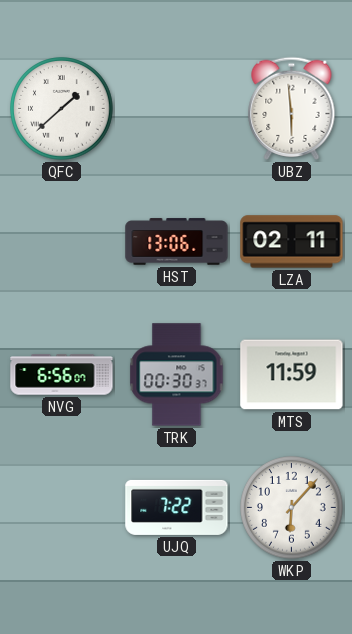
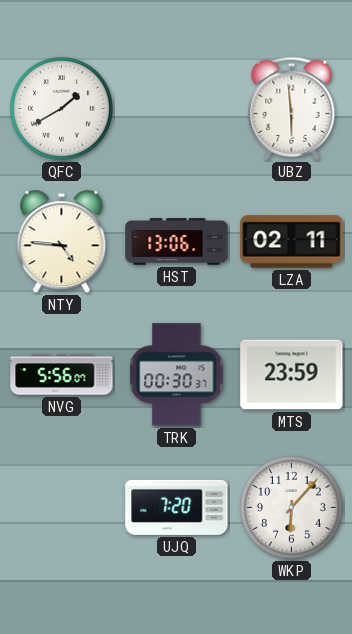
QFC: 1:38 -> 1:40
NTY: none -> 4:46
NVG: 6:56 -> 5:56
MTS: 11:59 -> 23:59
UJQ: 7:22 -> 7:20
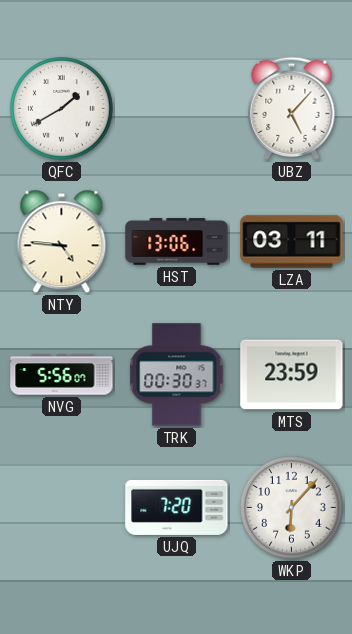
UBZ: 5:59 -> 5:07
LZA: 02:11 -> 03:11
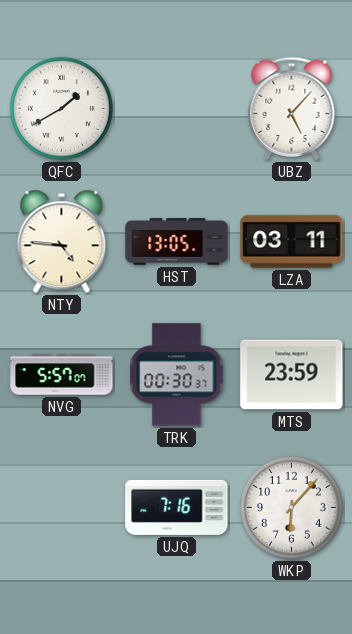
HST: 13:06 -> 13:05
NVG: 5:56 -> 5:57
UJQ: 7:20 -> 7:16
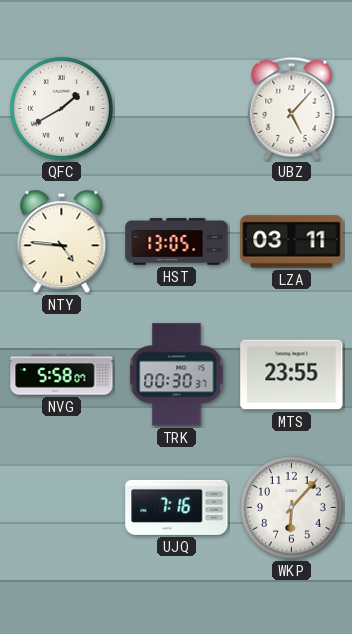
NVG: 5:57 -> 5:58
MTS: 23:59 -> 23:55
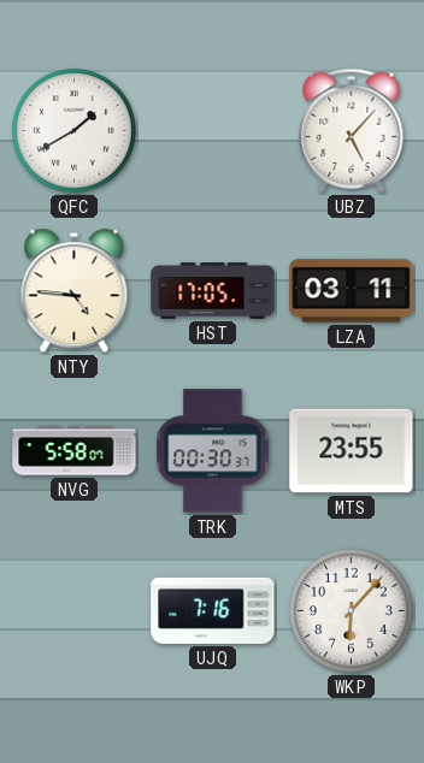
HST: 13:05 -> 17:05
